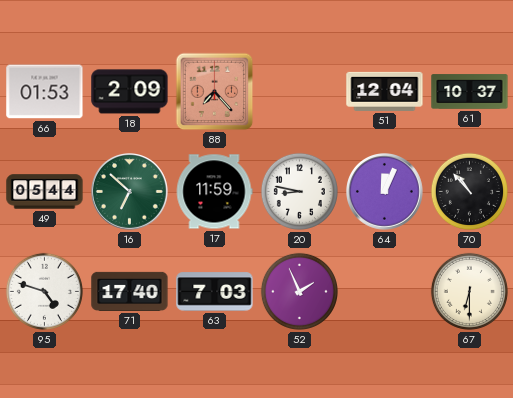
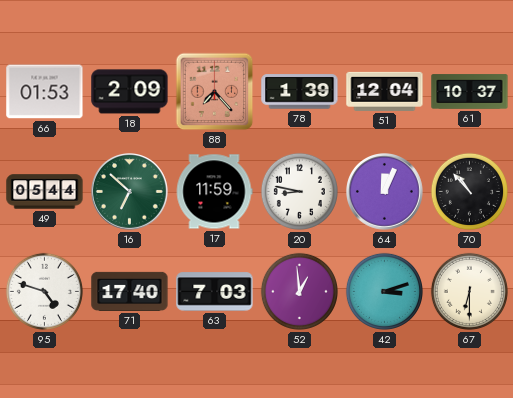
78: none -> 1:39
52: 1:56 -> 12:59
42: none -> 3:12
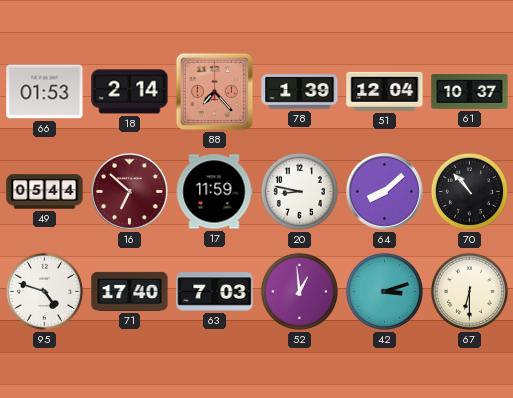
18: 2:09 -> 2:14
16 dial: green -> burgundy
64: 12:04 -> 8:08
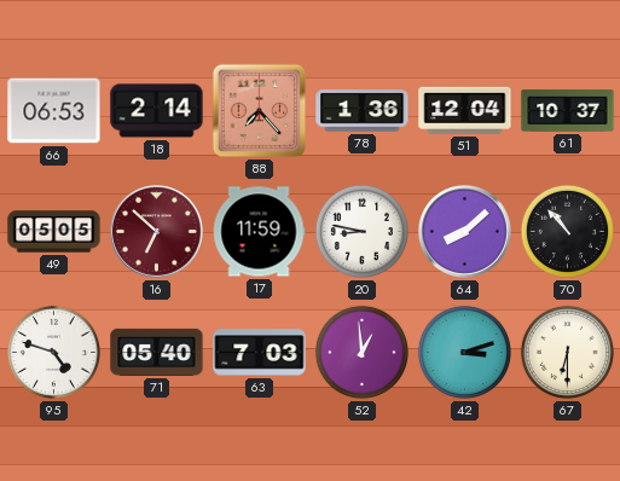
66: 01:53 -> 06:53
78: 1:39 -> 1:36
49: 05:44 -> 05:05
71: 17:40 -> 05:40
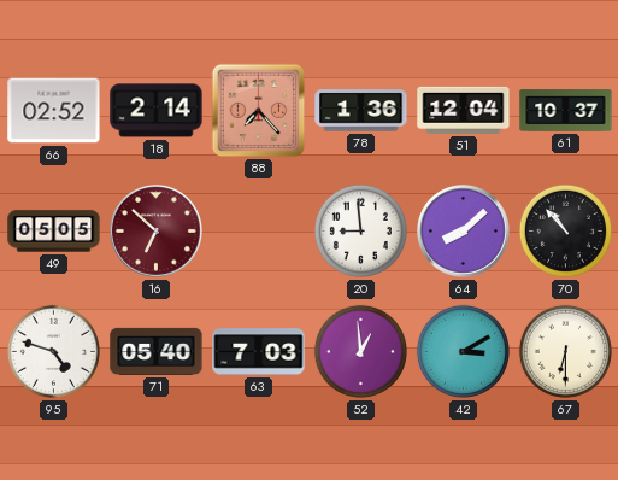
66: 06:53 -> 02:52
17: 11:59 -> none
20: 8:47 -> 8:59
42: 3:12 -> 3:10
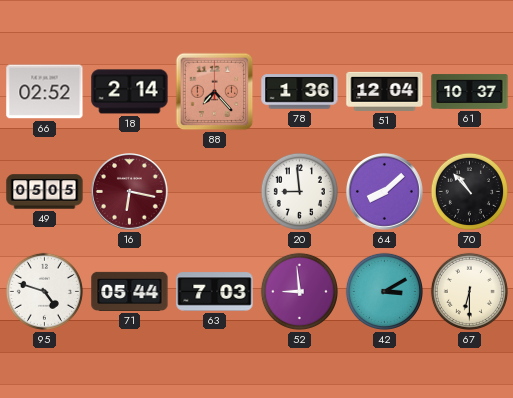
16: 6:52 -> 6:17
71: 05:40 -> 05:44
52: 12:59 -> 8:59
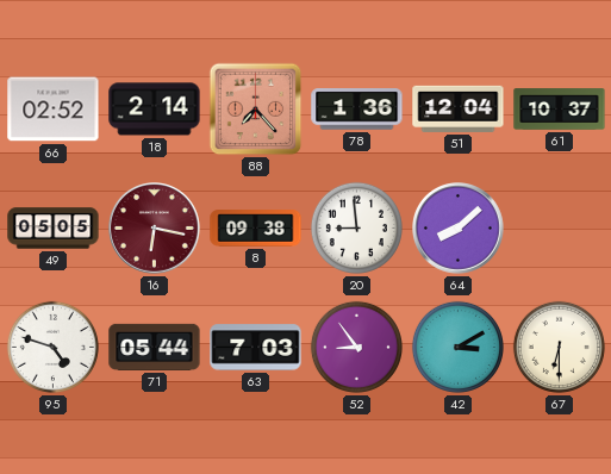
8: none -> 09:38
70: 10:53 -> none
52: 8:59 -> 8:54
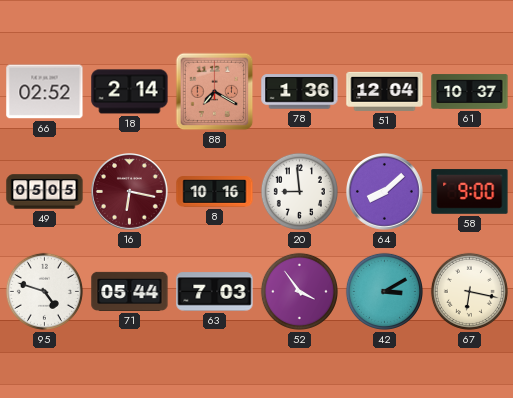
88: 7:23 -> 7:20
8: 09:38 -> 10:16
58: none -> 9:00
52: 8:54 -> 3:54
67: 6:30 -> 6:17
